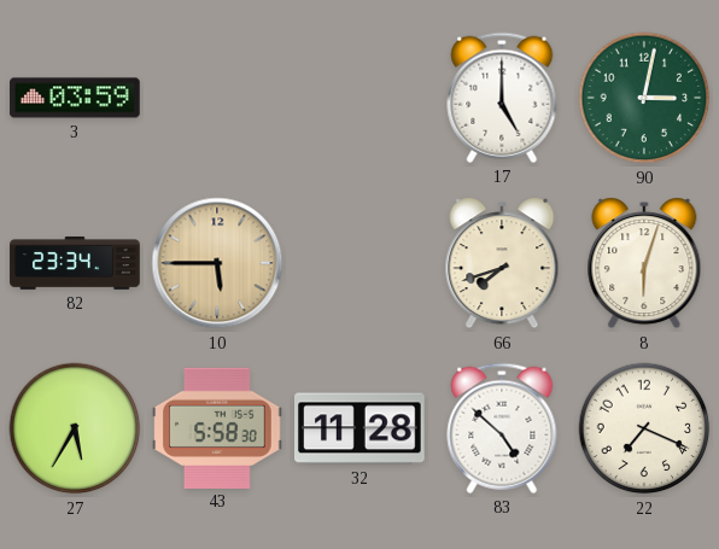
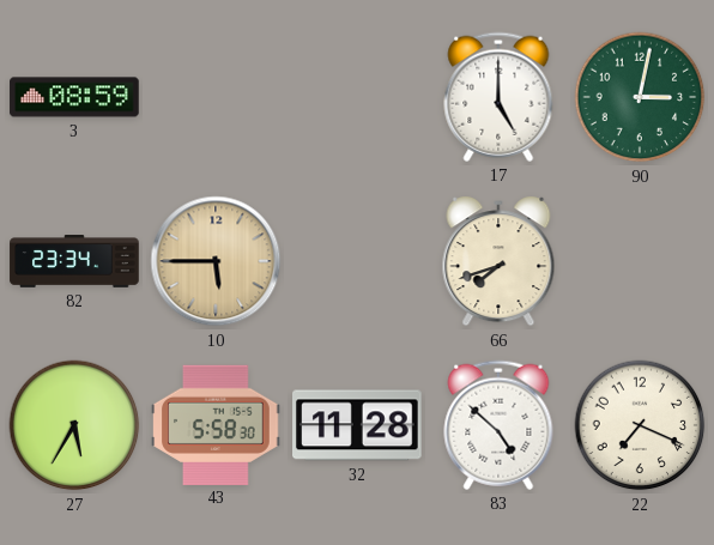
3: 03:59 -> 08:59
8: 6:03 -> none
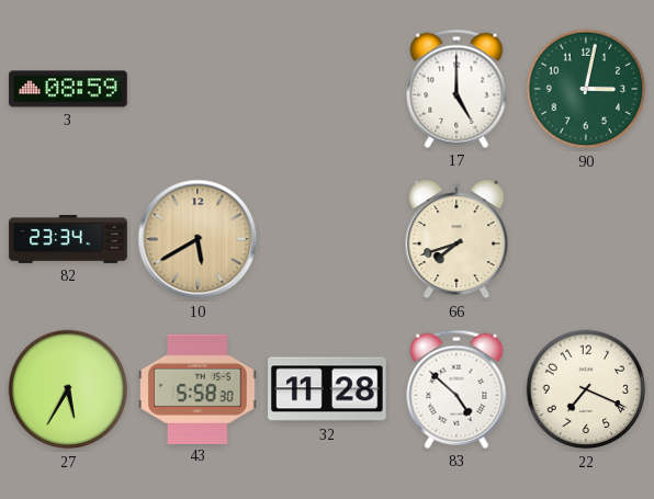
10: 5:45 -> 5:40
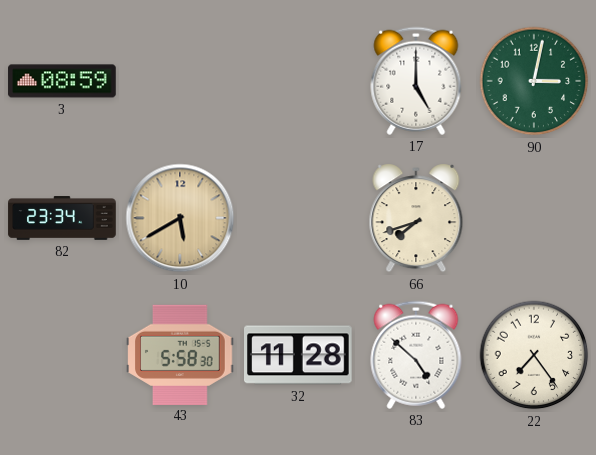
27: 5:35 -> none
22: 7:19 -> 7:24
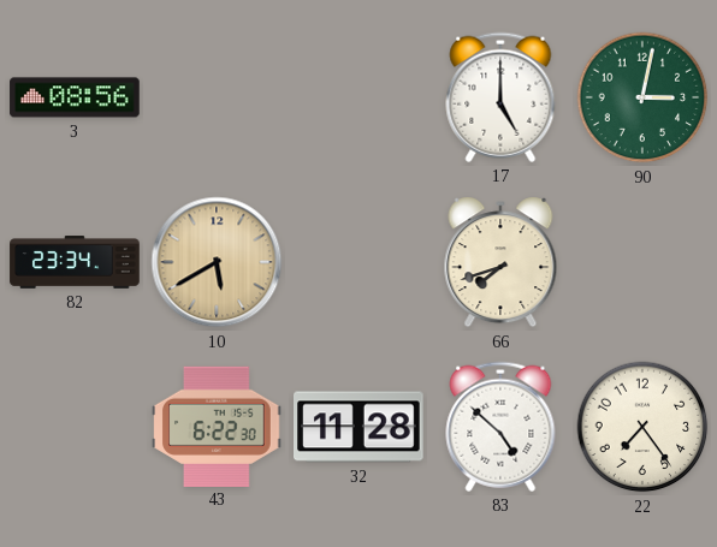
3: 08:59 -> 08:56
43: 5:58 -> 6:22
